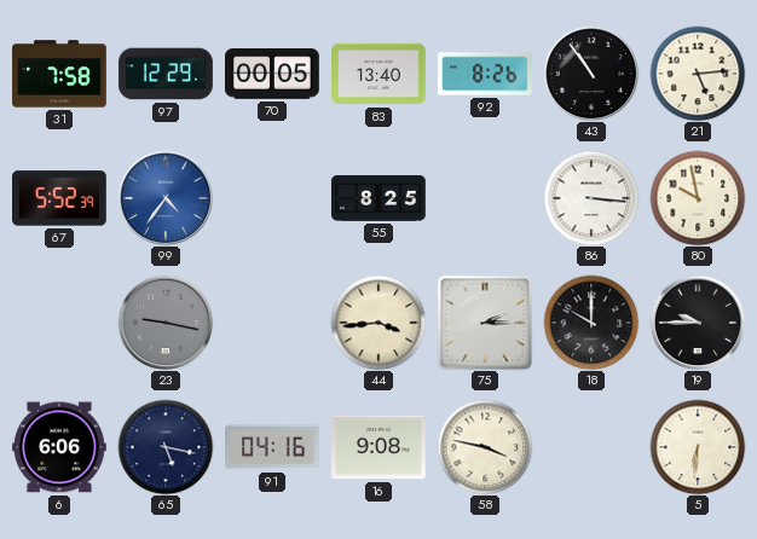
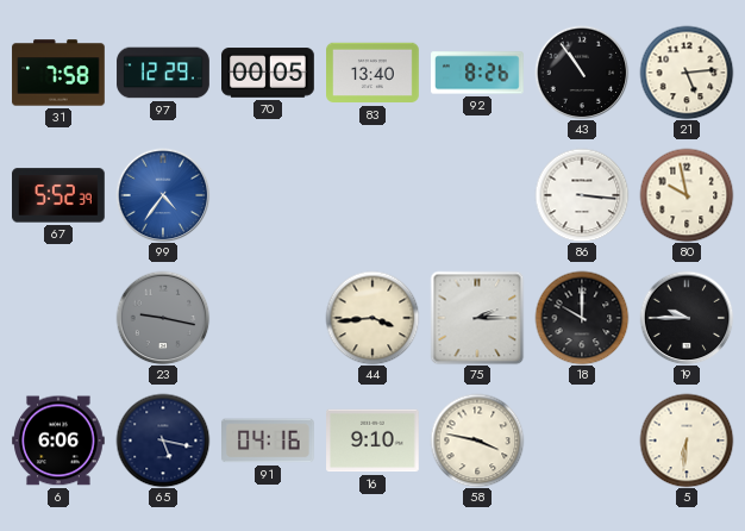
55: 8:25 -> none
16: 9:08 -> 9:10
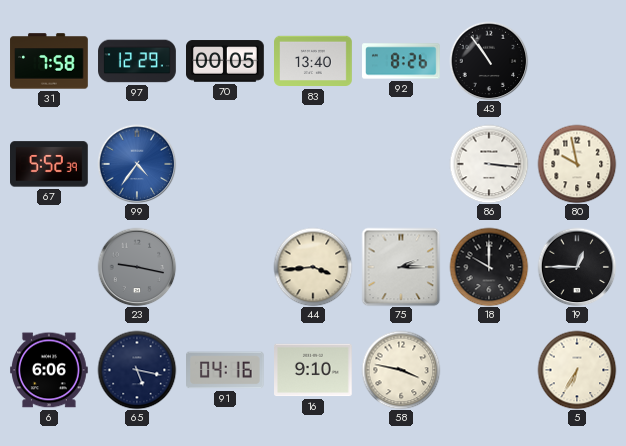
21: 5:14 -> none
19: 9:45 -> 12:45
5: 6:31 -> 6:35
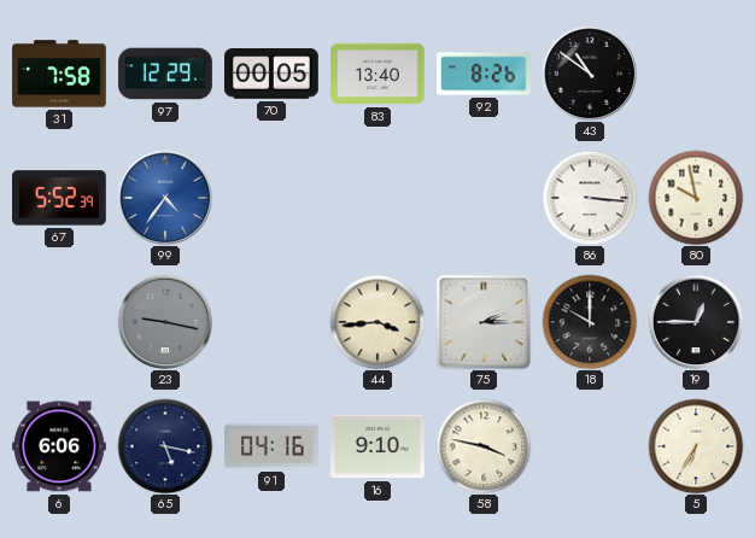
43: 10:54 -> 10:51
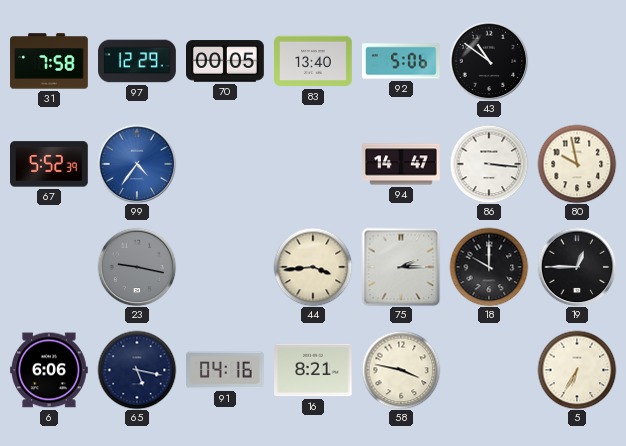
92: 8:26 -> 5:06
94: none -> 14:47
16: 9:10 -> 8:21
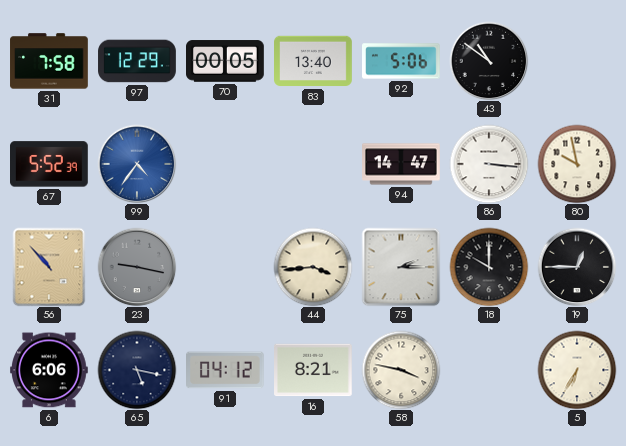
56: none -> 10:53
91: 04:16 -> 04:12
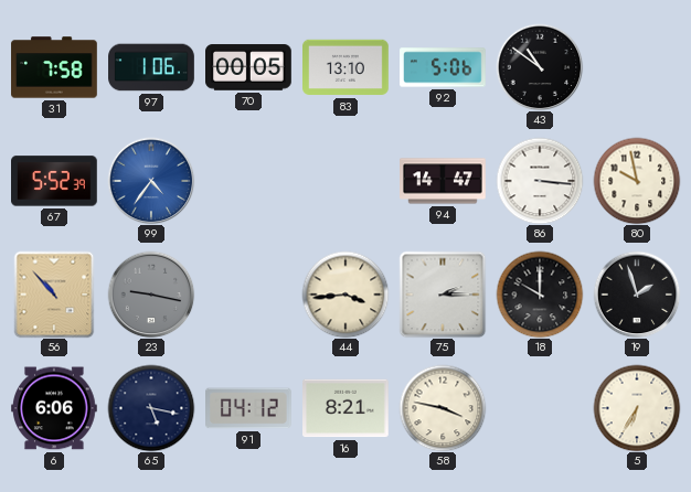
97: 12:29 -> 1:06
83: 13:40 -> 13:10
19: 12:45 -> 1:57
